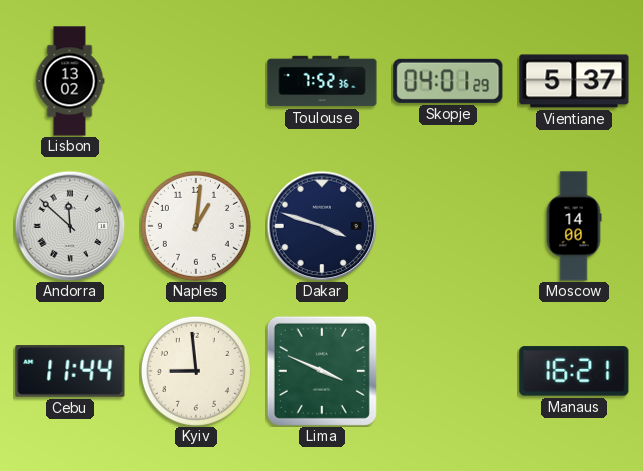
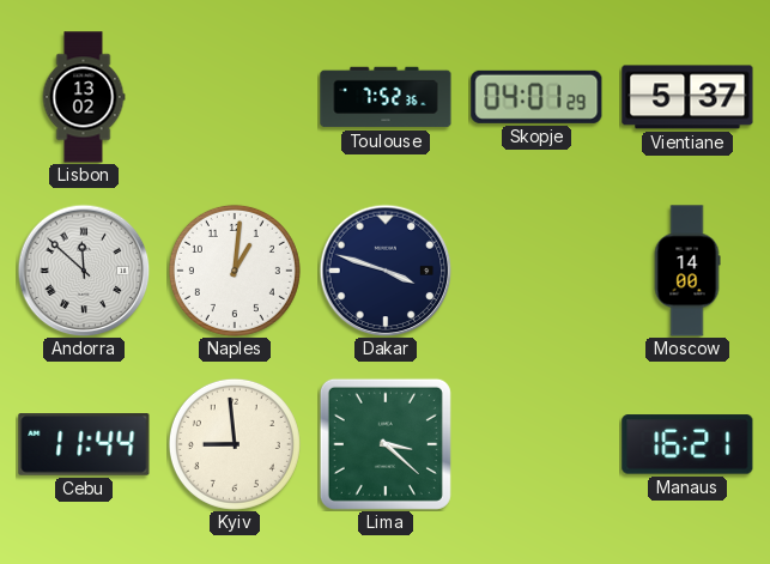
Lima: 3:49 -> 3:22
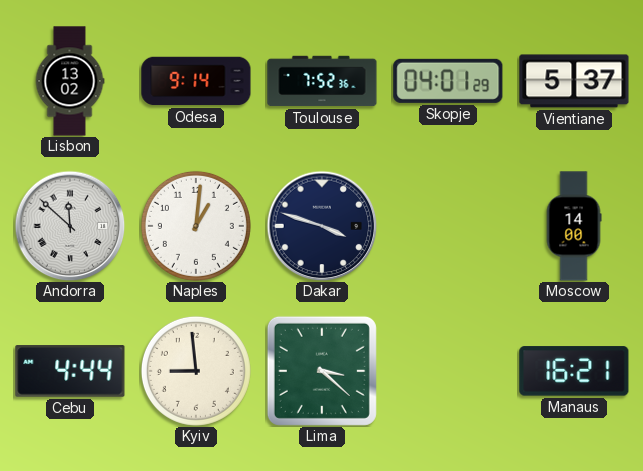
Odesa: none -> 9:14
Cebu: 11:44 -> 4:44
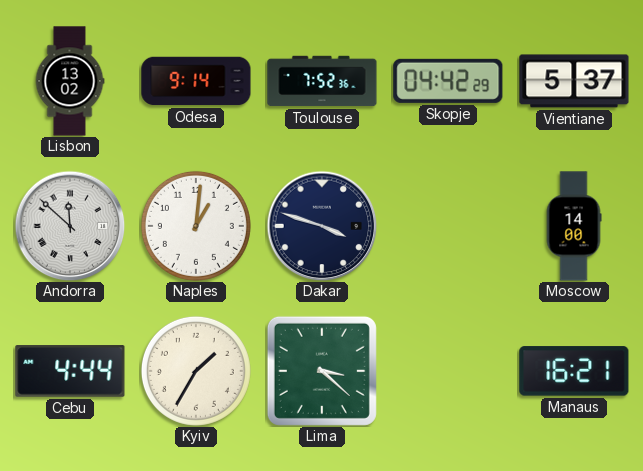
Skopje: 04:01 -> 04:42
Kyiv: 8:59 -> 1:35
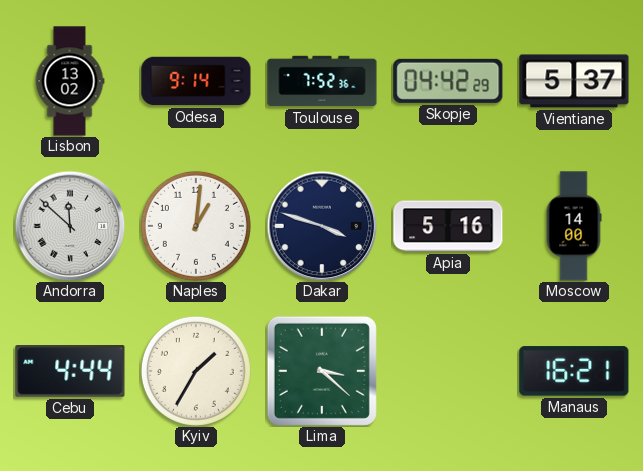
Apia: none -> 5:16
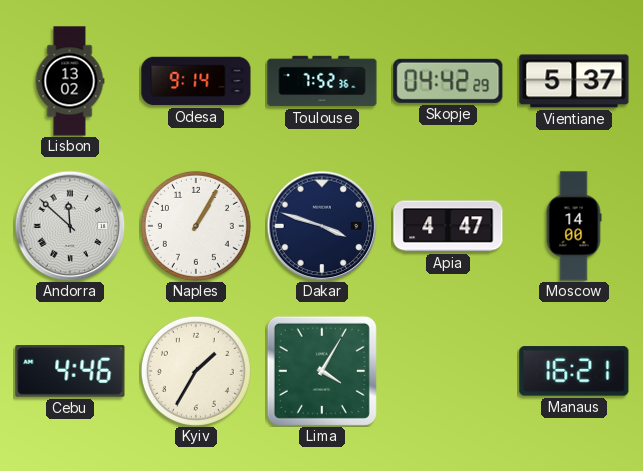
Naples: 1:01 -> 1:05
Apia: 5:16 -> 4:47
Cebu: 4:44 -> 4:46
Lima: 3:22 -> 4:05
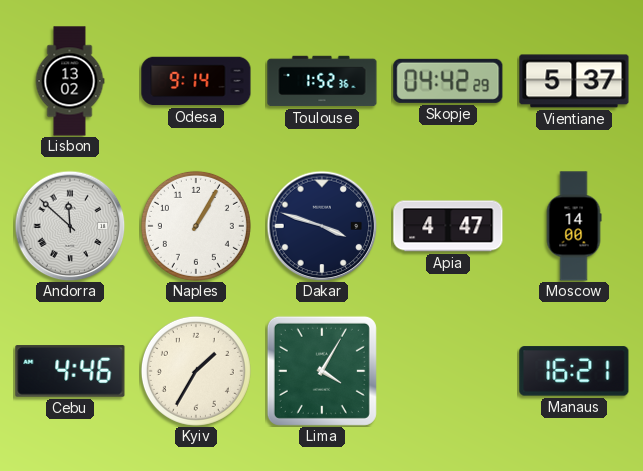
Toulouse: 7:52 -> 1:52
